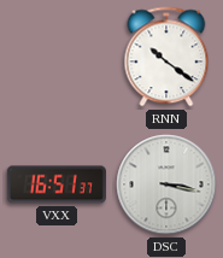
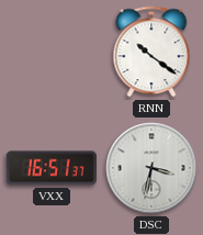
DSC: 3:17 -> 3:32
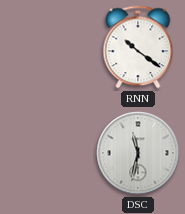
VXX: 16:51 -> none
DSC: 3:32 -> 11:32
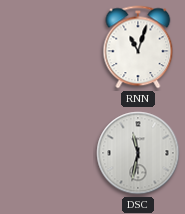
RNN: 10:21 -> 11:03
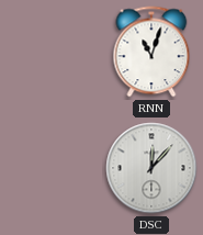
DSC: 11:32 -> 12:07
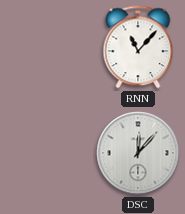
RNN: 11:03 -> 11:07
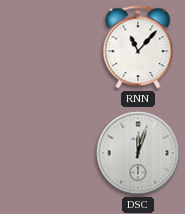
DSC: 12:07 -> 12:03
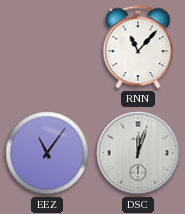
EEZ: none -> 11:06
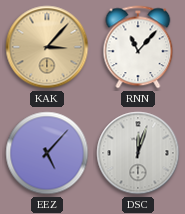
KAK: none -> 3:07
EEZ: 11:06 -> 5:07
